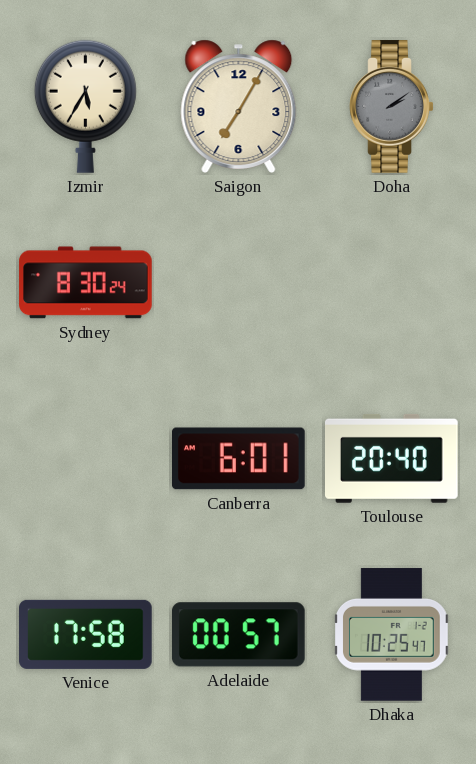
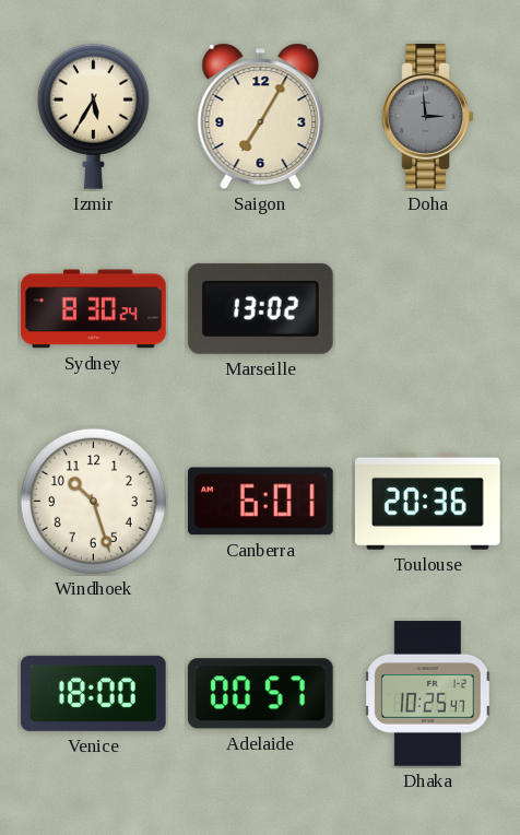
Doha: 2:09 -> 2:59
Marseille: none -> 13:02
Windhoek: none -> 10:27
Toulouse: 20:40 -> 20:36
Venice: 17:58 -> 18:00
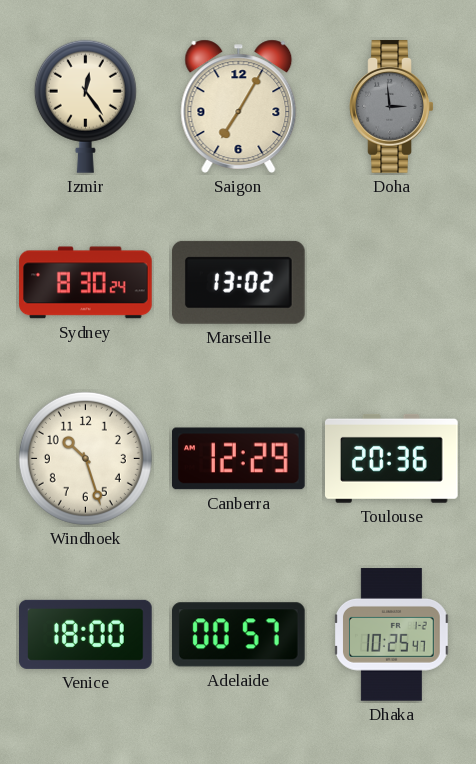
Izmir: 5:35 -> 12:24
Canberra: 6:01 -> 12:29
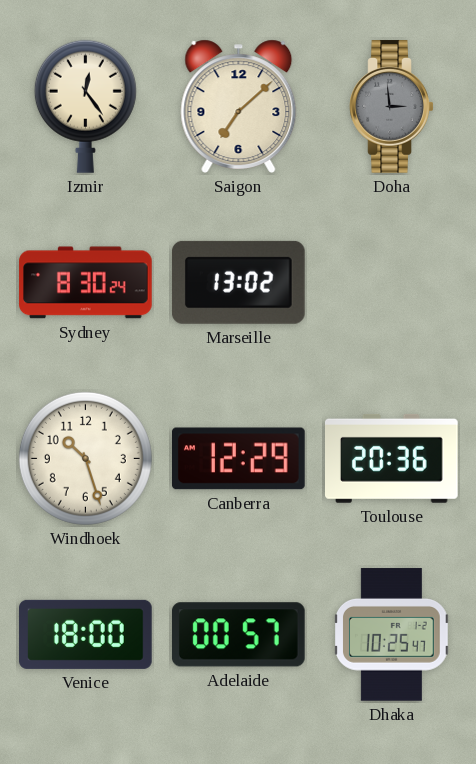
Saigon: 7:05 -> 7:08
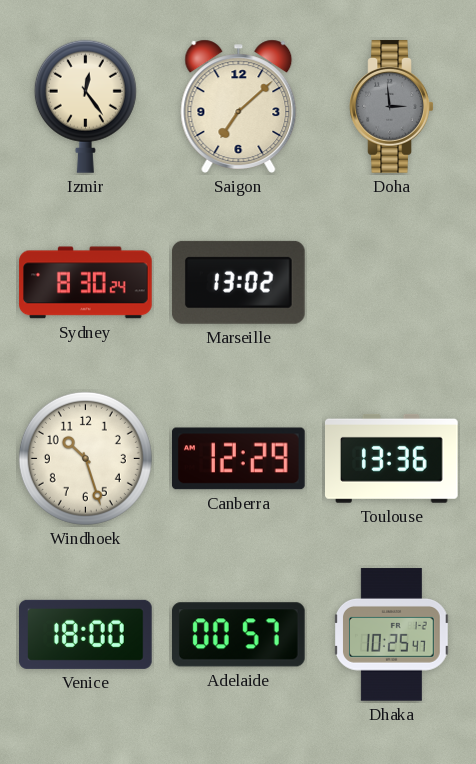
Toulouse: 20:36 -> 13:36
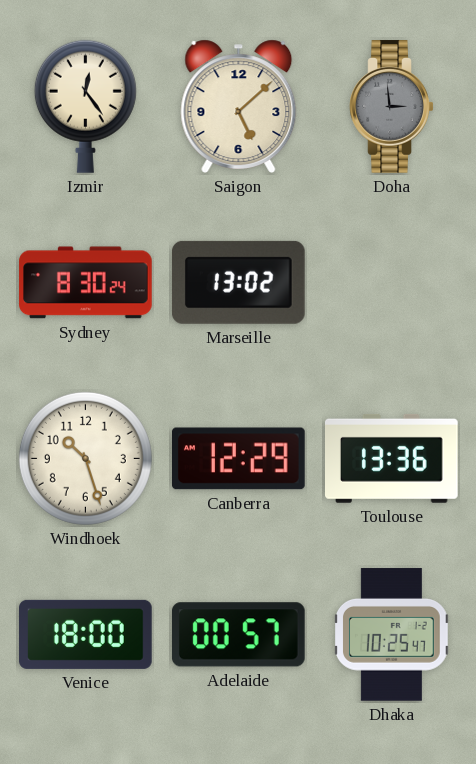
Saigon: 7:08 -> 5:08
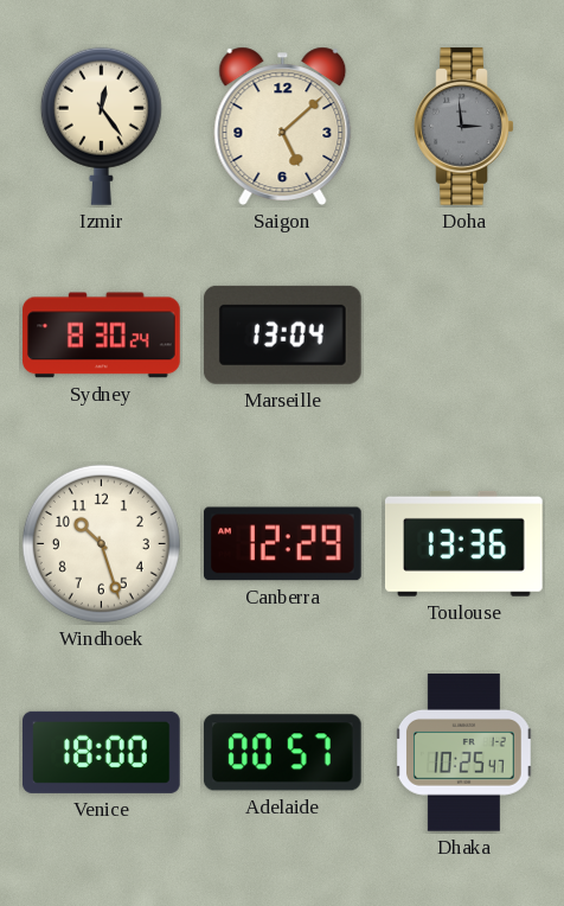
Marseille: 13:02 -> 13:04
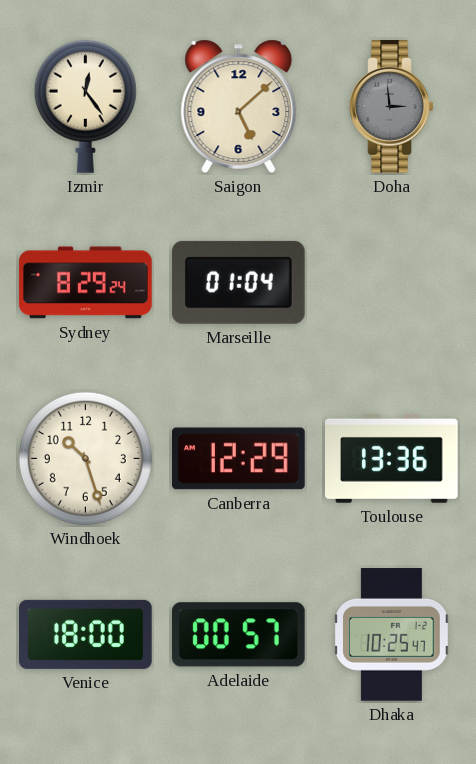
Sydney: 8:30 -> 8:29
Marseille: 13:04 -> 01:04
